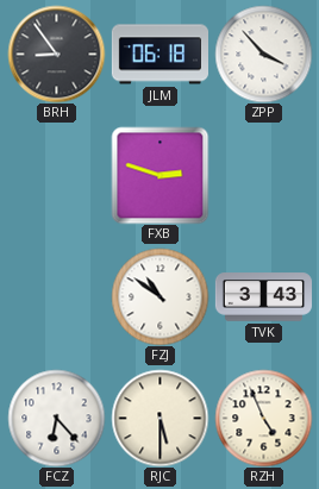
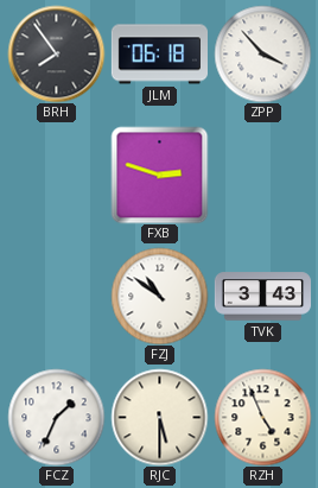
BRH: 8:54 -> 7:54
FCZ: 6:23 -> 1:34
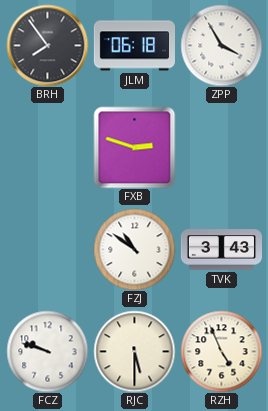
ZPP: 3:53 -> 3:55
FCZ: 1:34 -> 9:48
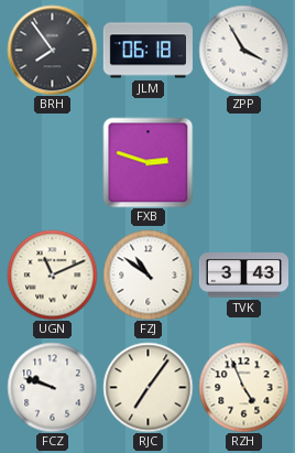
UGN: none -> 11:11
RJC: 5:30 -> 7:06
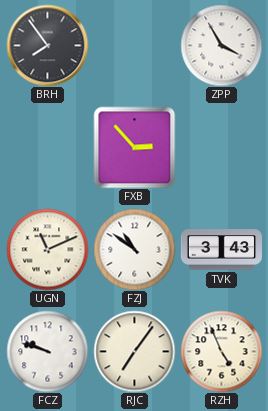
JLM: 06:18 -> none
FXB: 2:48 -> 2:53
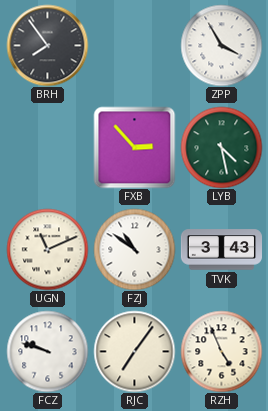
LYB: none -> 4:28
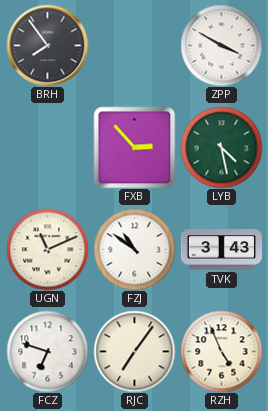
ZPP: 3:55 -> 3:50
FCZ: 9:48 -> 6:48
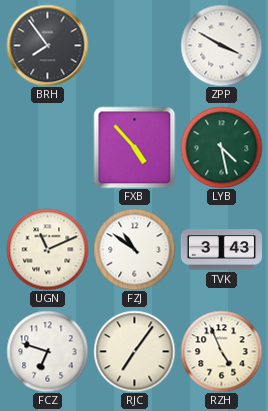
FXB: 2:53 -> 4:53
